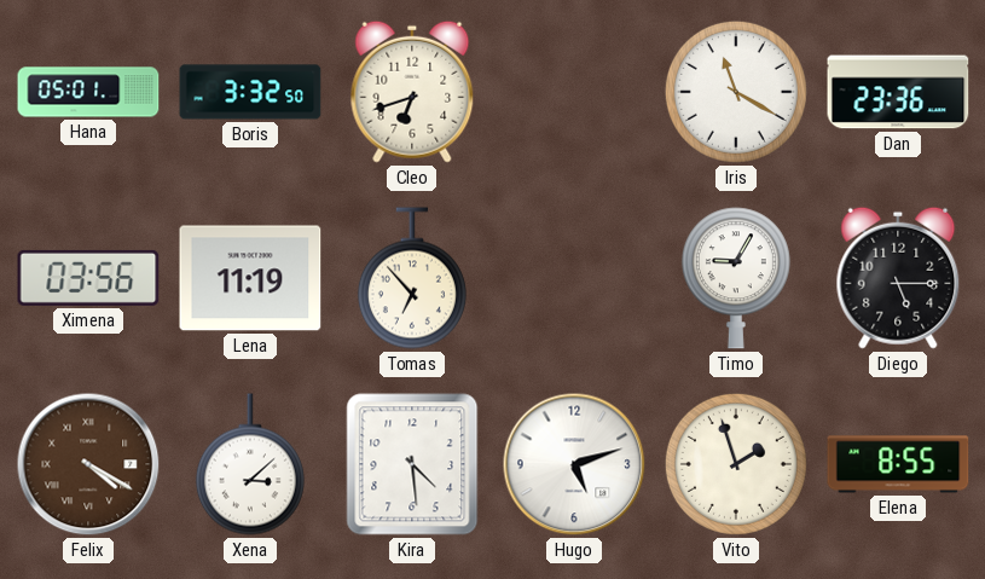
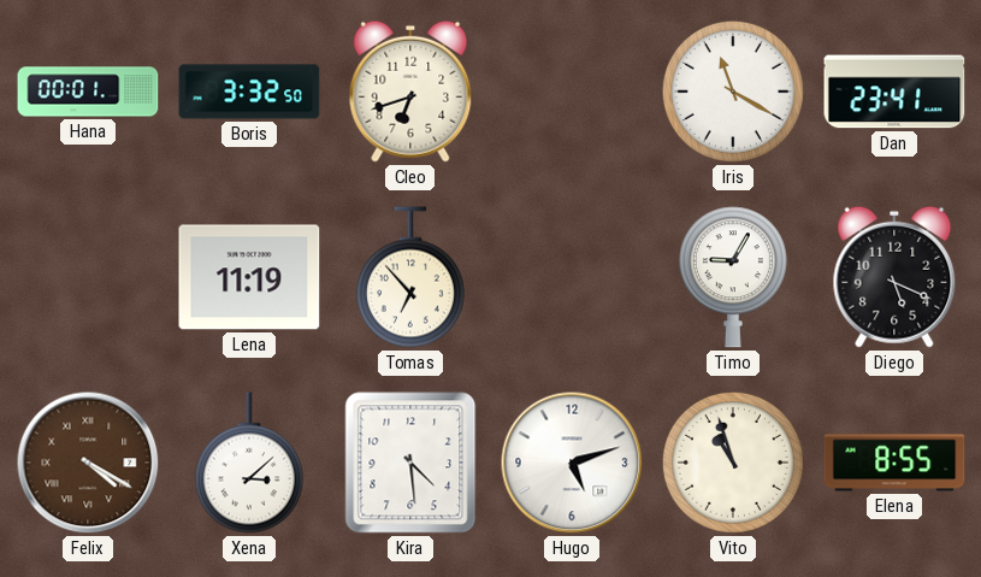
Hana: 05:01 -> 00:01
Dan: 23:36 -> 23:41
Ximena: 03:56 -> none
Diego: 5:15 -> 5:19
Vito: 1:57 -> 10:57
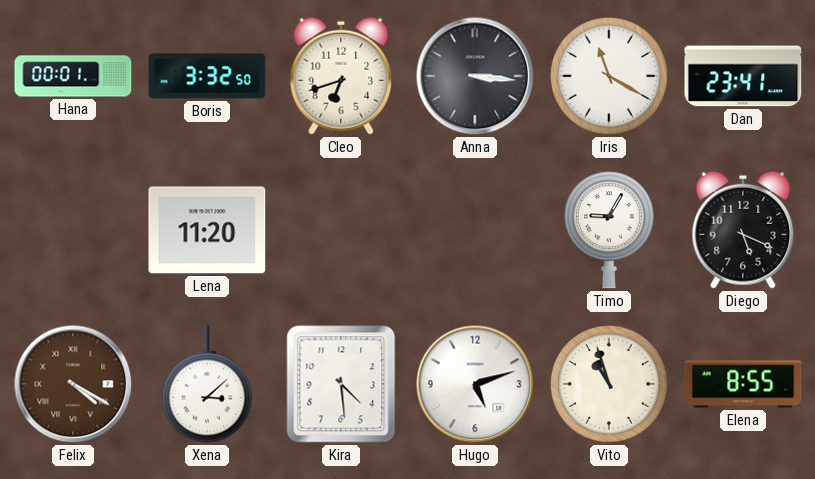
Anna: none -> 3:16
Lena: 11:19 -> 11:20
Tomas: 6:53 -> none
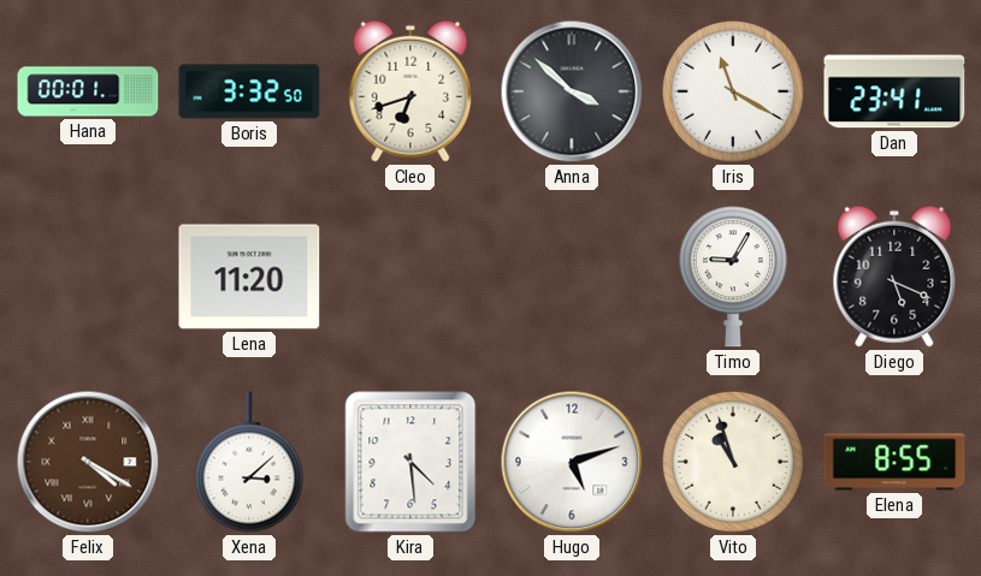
Anna: 3:16 -> 3:52
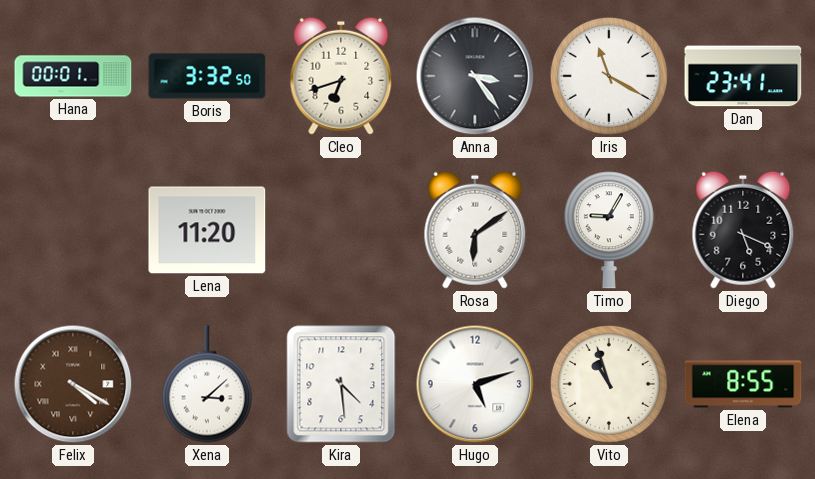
Anna: 3:52 -> 3:24
Rosa: none -> 6:09
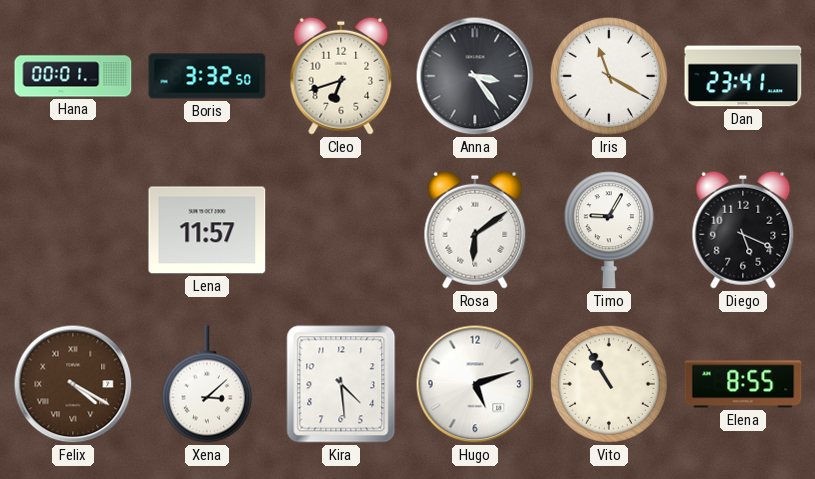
Lena: 11:20 -> 11:57
Vito: 10:57 -> 10:55
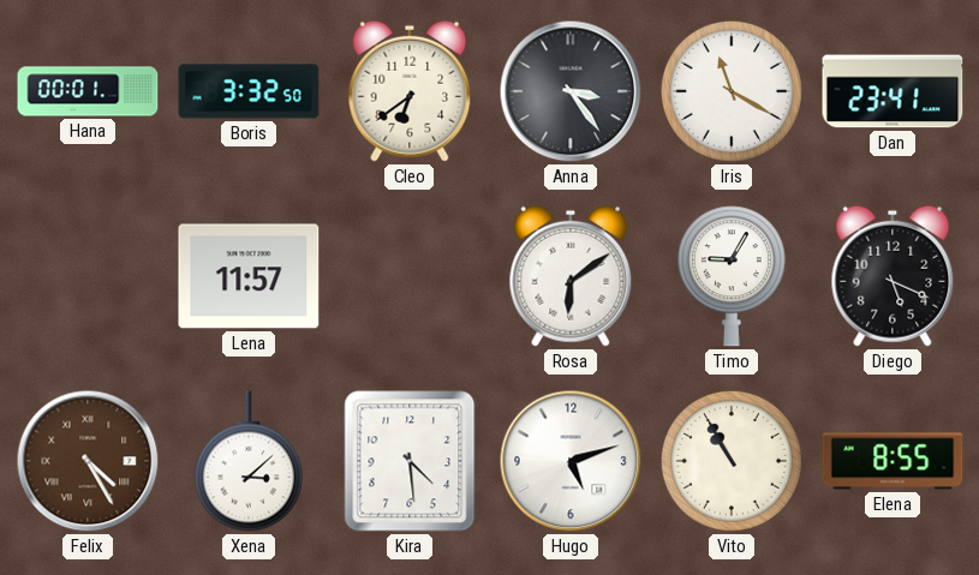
Cleo: 6:42 -> 6:39
Felix: 4:20 -> 4:25
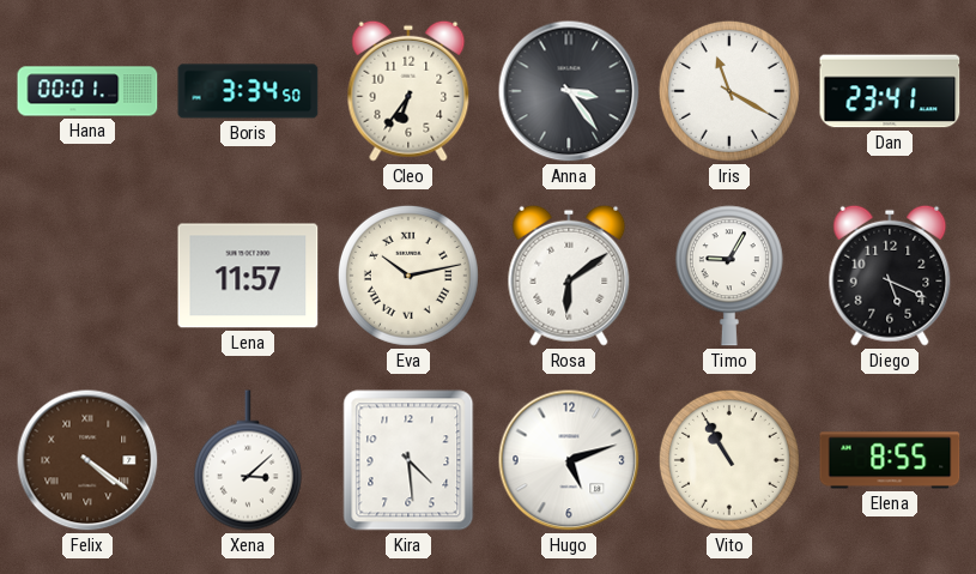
Boris: 3:32 -> 3:34
Cleo: 6:39 -> 6:36
Eva: none -> 10:13
Felix: 4:25 -> 4:21
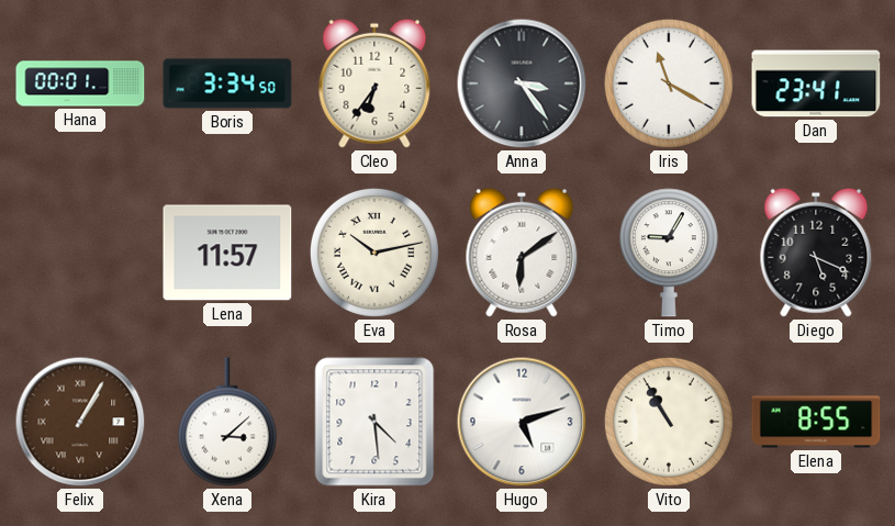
Felix: 4:21 -> 1:05
